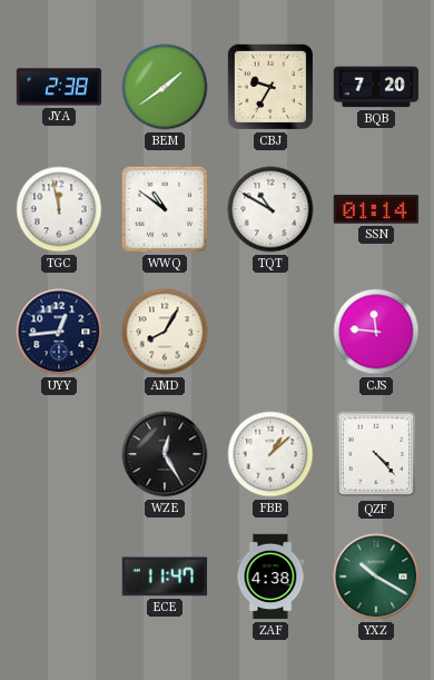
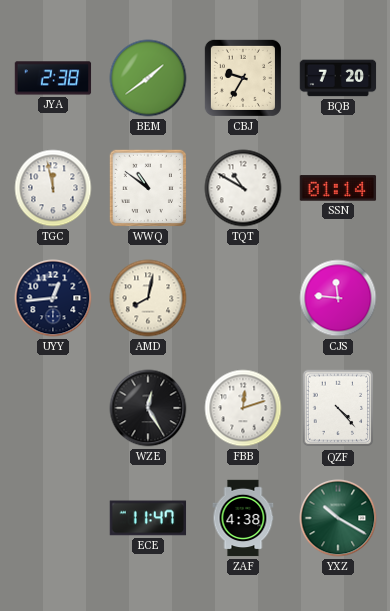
AMD: 8:05 -> 8:02
FBB: 1:08 -> 12:12
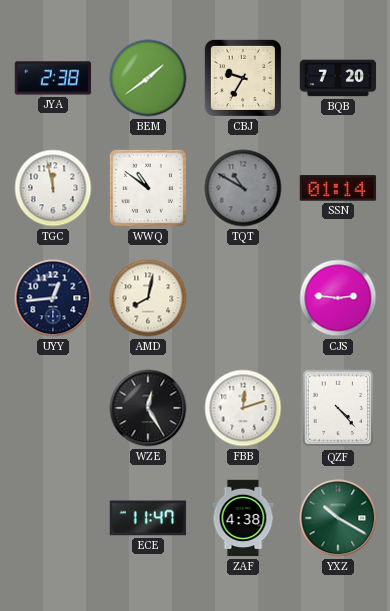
TQT dial: white -> grey
CJS: 11:46 -> 2:46
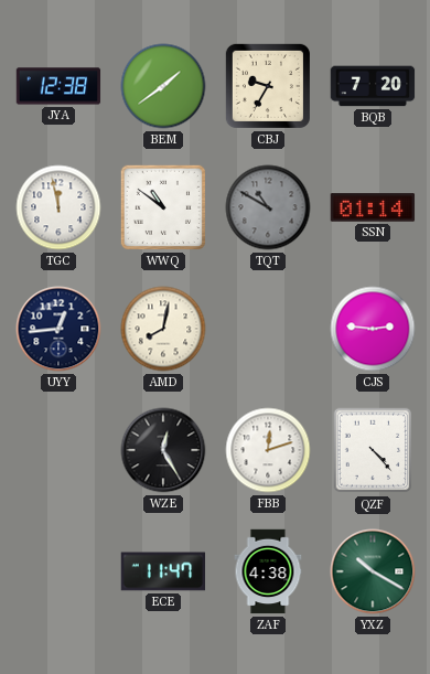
JYA: 2:38 -> 12:38
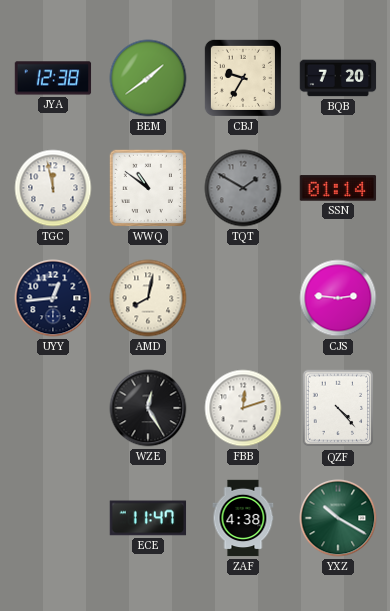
TQT: 10:50 -> 1:50
